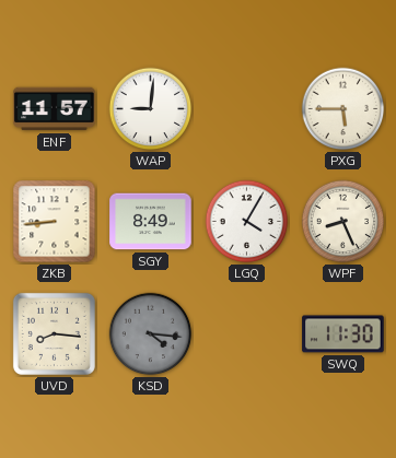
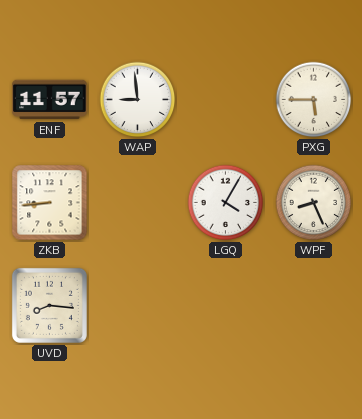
WAP: 9:01 -> 8:59
SGY: 8:49 -> none
KSD: 4:16 -> none
SWQ: 11:30 -> none
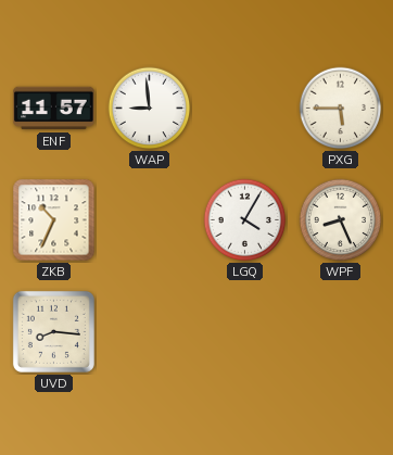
ZKB: 8:44 -> 10:34
